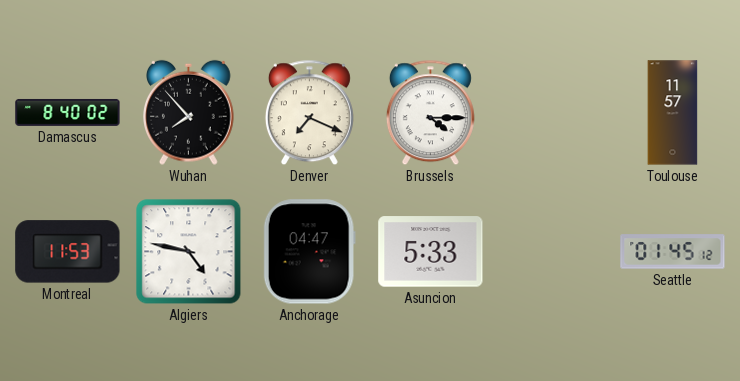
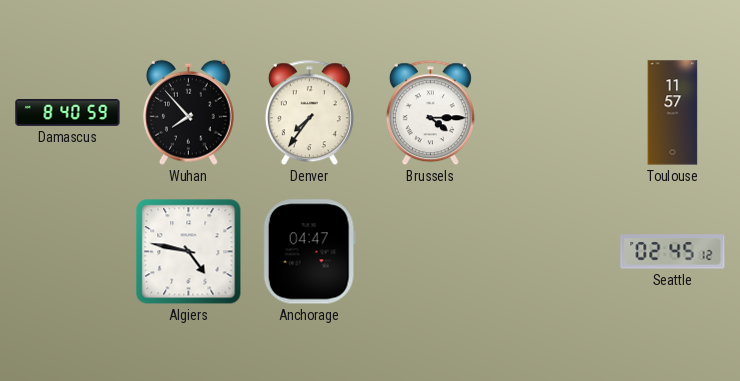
Damascus: 8:40:02 -> 8:40:59
Denver: 7:19 -> 7:36
Montreal: 11:53 -> none
Asuncion: 5:33 -> none
Seattle: 01:45 -> 02:45
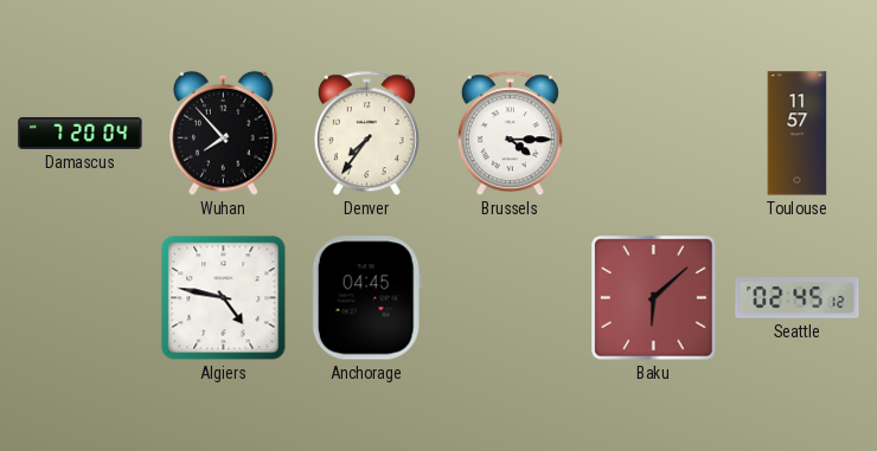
Damascus: 8:40 -> 7:20
Anchorage: 04:47 -> 04:45
Baku: none -> 6:08
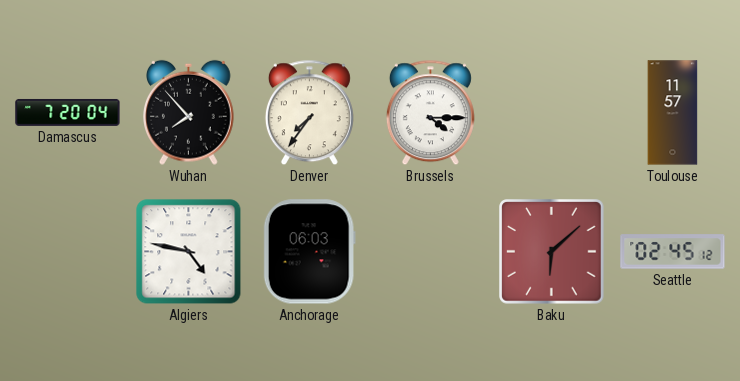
Anchorage: 04:45 -> 06:03
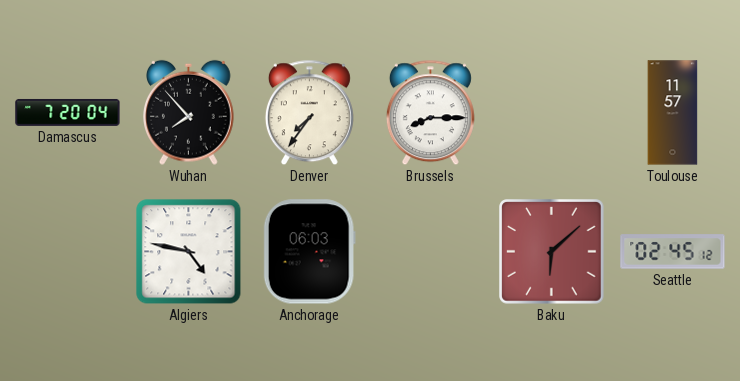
Brussels: 4:15 -> 8:15
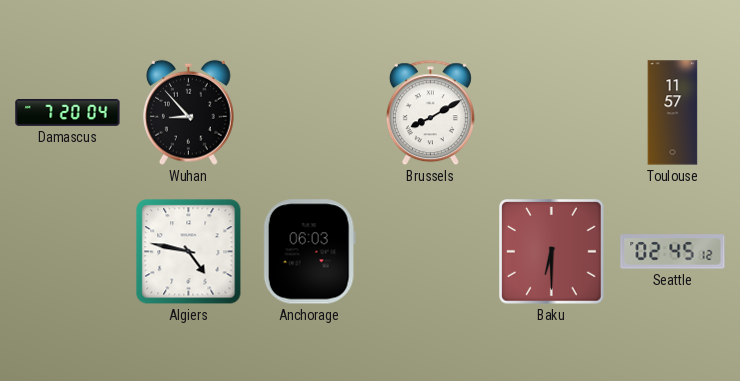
Wuhan: 7:53 -> 8:53
Denver: 7:36 -> none
Brussels: 8:15 -> 8:10
Baku: 6:08 -> 6:30
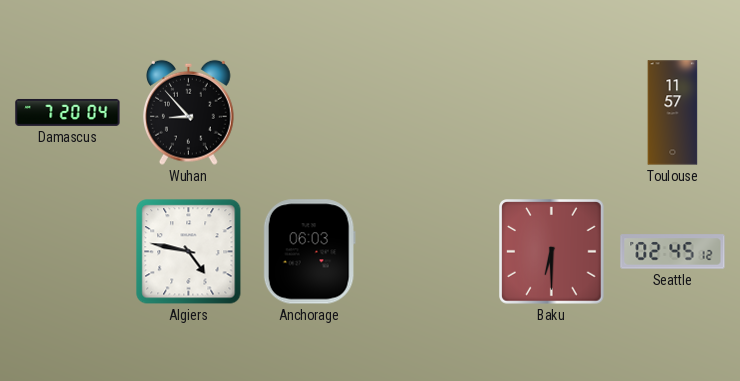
Brussels: 8:10 -> none
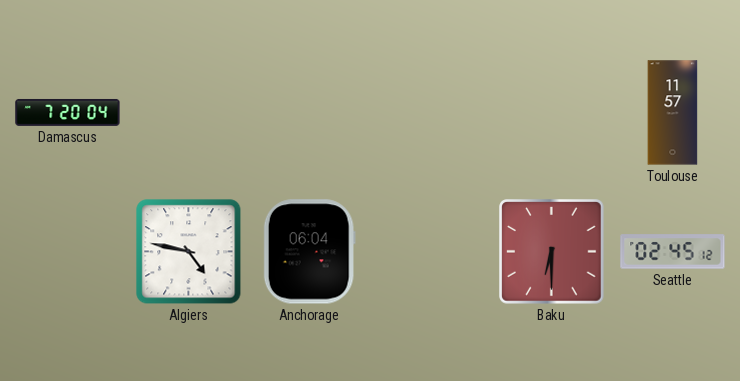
Wuhan: 8:53 -> none
Anchorage: 06:03 -> 06:04
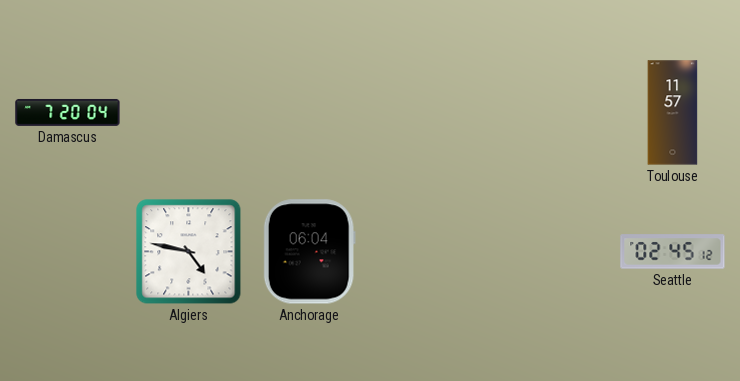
Baku: 6:30 -> none
